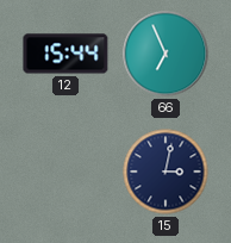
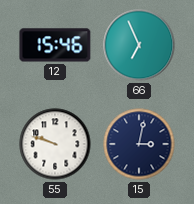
12: 15:44 -> 15:46
55: none -> 9:48
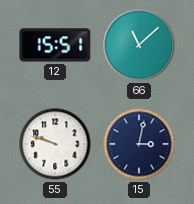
12: 15:46 -> 15:51
66: 6:56 -> 11:08
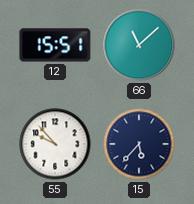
55: 9:48 -> 9:53
15: 3:02 -> 5:37
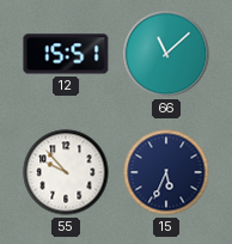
15: 5:37 -> 5:34
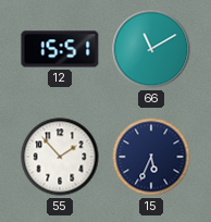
66: 11:08 -> 11:10
55: 9:53 -> 1:53
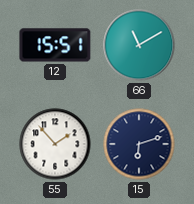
15: 5:34 -> 6:12
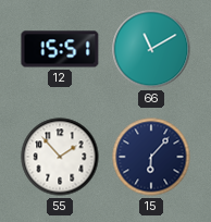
15: 6:12 -> 6:07
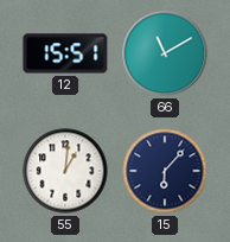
55: 1:53 -> 1:01
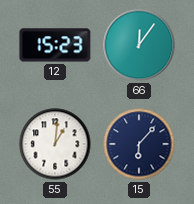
12: 15:51 -> 15:23
66: 11:10 -> 12:06
